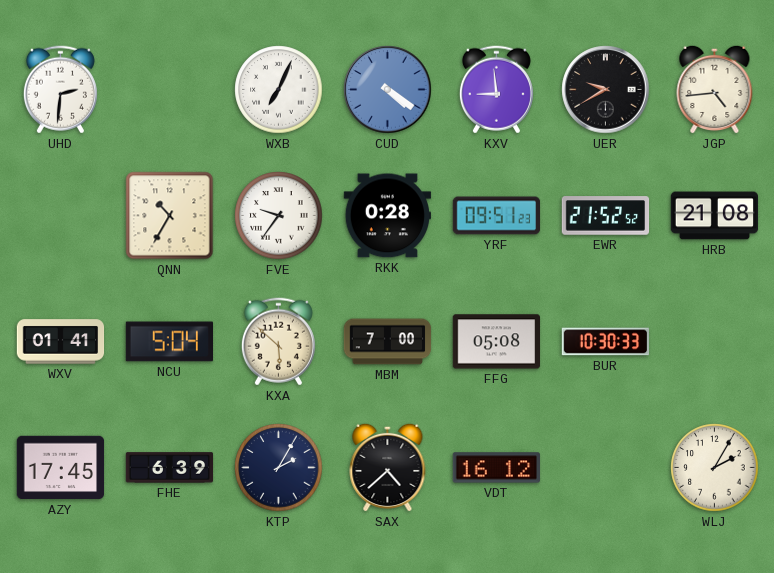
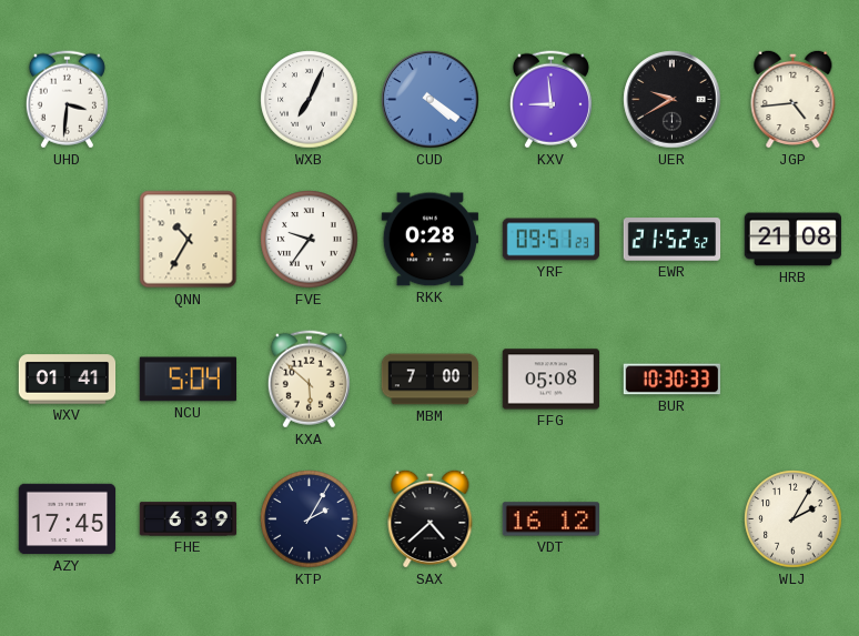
UHD: 2:31 -> 3:31
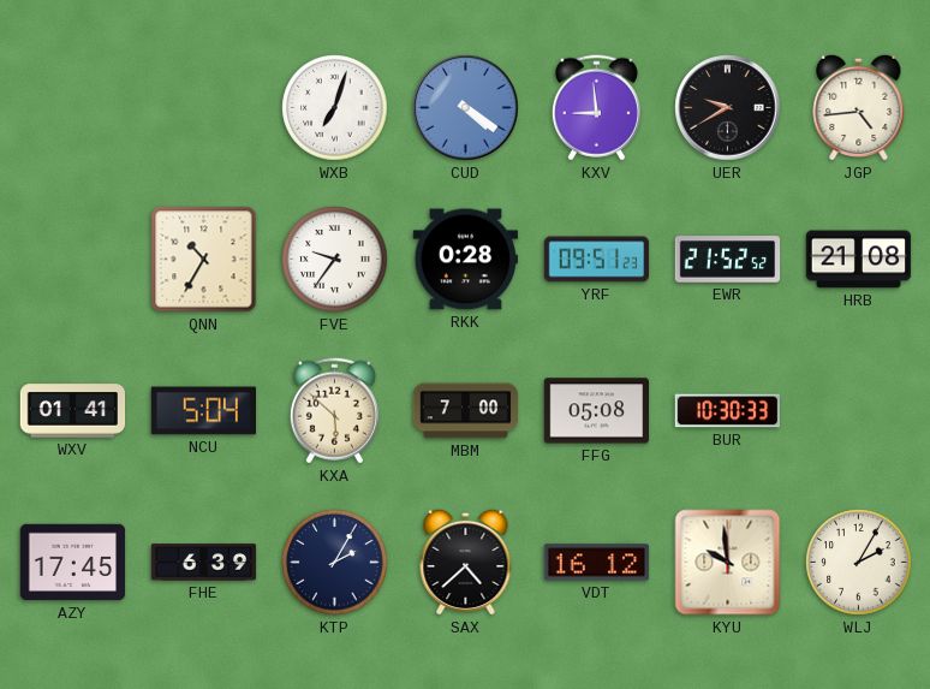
UHD: 3:31 -> none
WXB: 7:04 -> 7:03
KYU: none -> 9:59
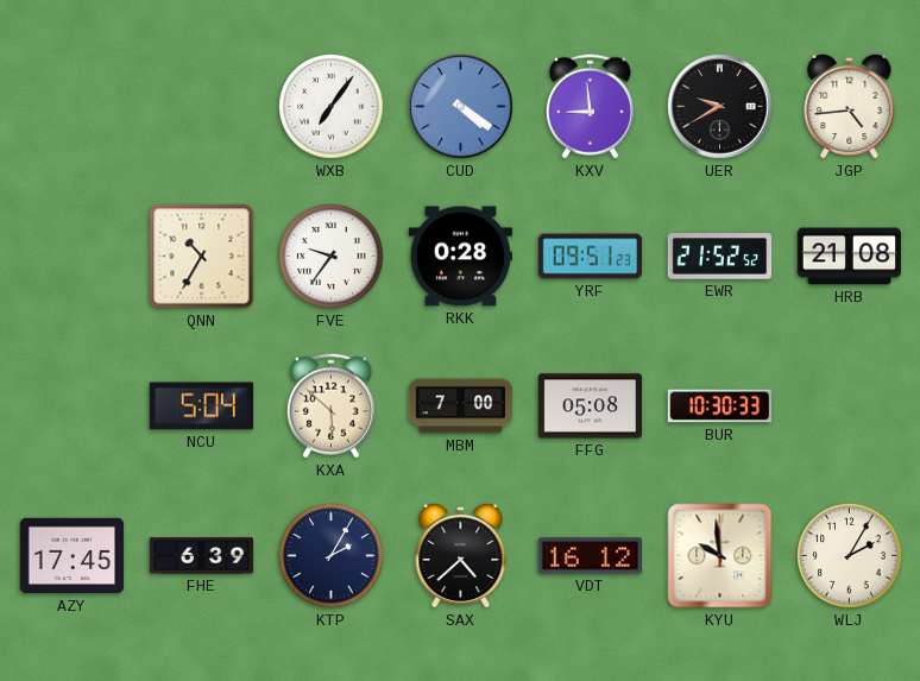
WXB: 7:03 -> 7:06
WXV: 01:41 -> none
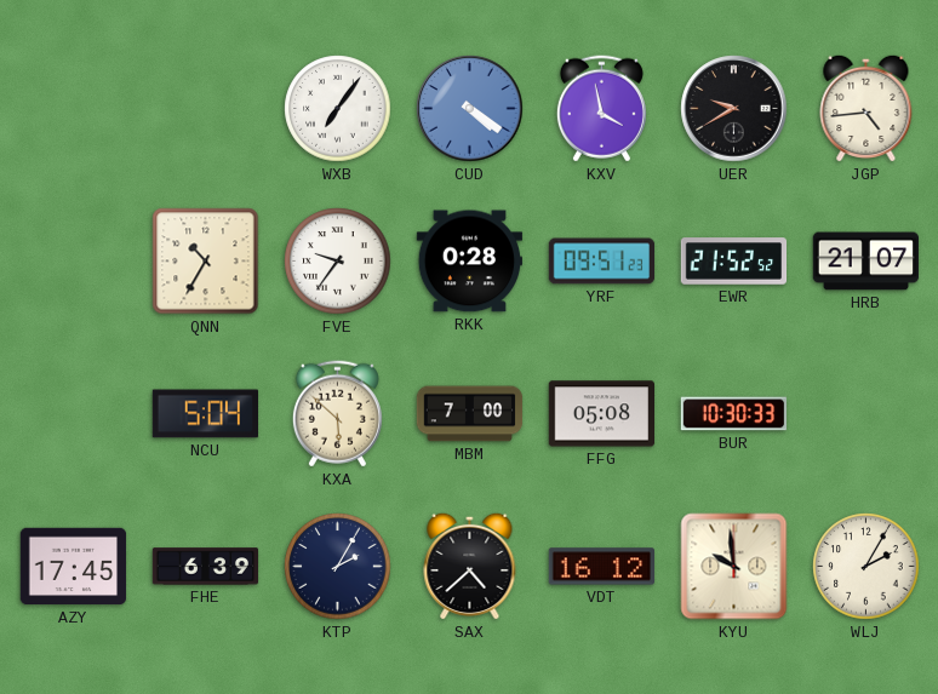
KXV: 8:59 -> 3:58
HRB: 21:08 -> 21:07
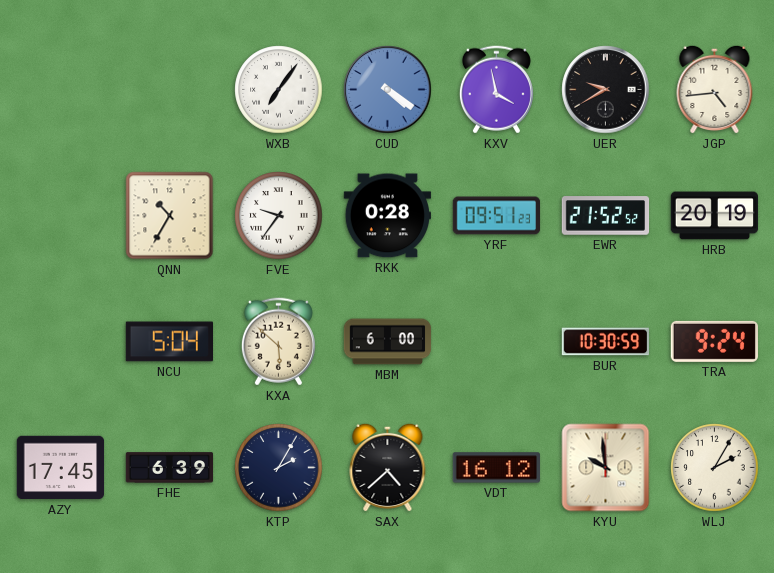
HRB: 21:07 -> 20:19
MBM: 7:00 -> 6:00
FFG: 05:08 -> none
BUR: 10:30:33 -> 10:30:59
TRA: none -> 9:24
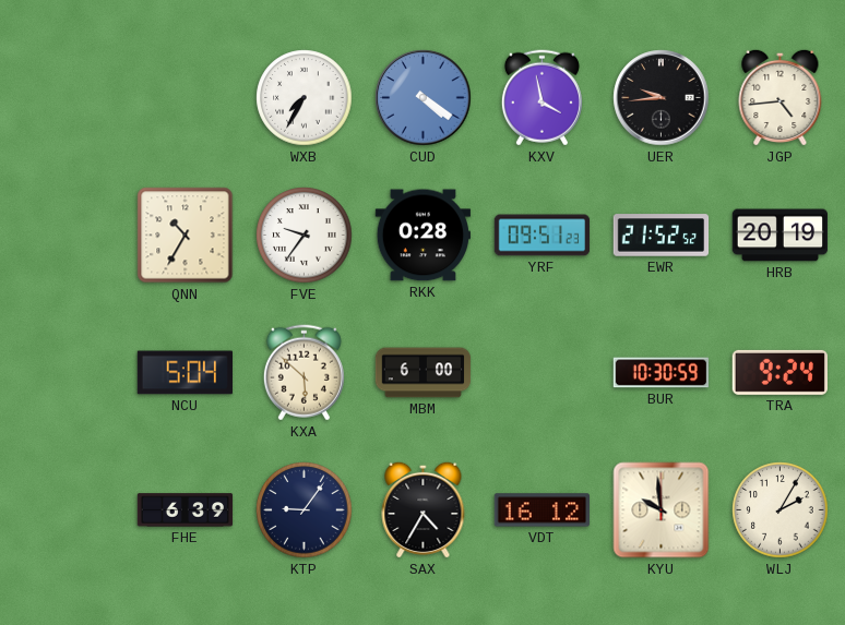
WXB: 7:06 -> 7:35
UER: 9:40 -> 9:44
AZY: 17:45 -> none
KTP: 2:05 -> 9:06
SAX: 4:38 -> 4:35
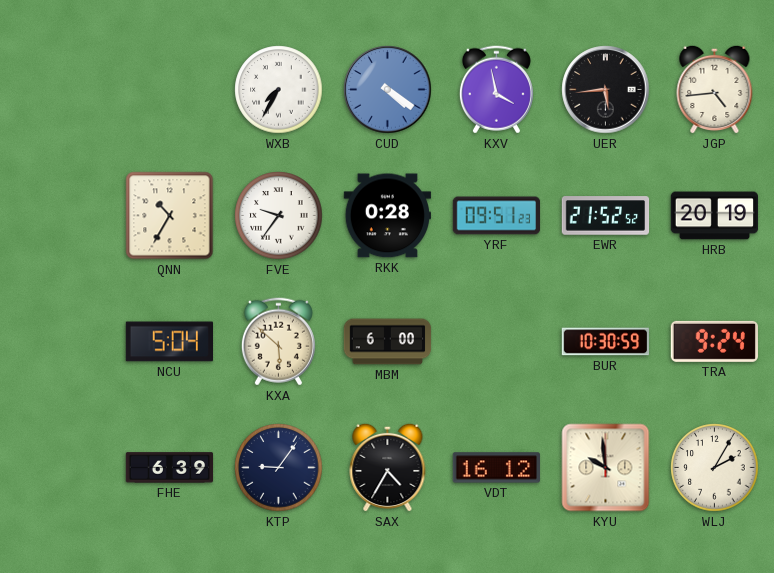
UER: 9:44 -> 5:44
